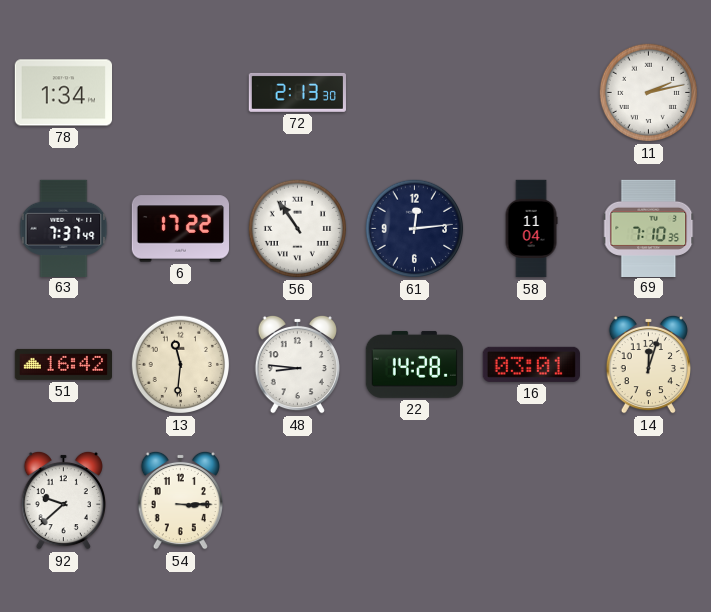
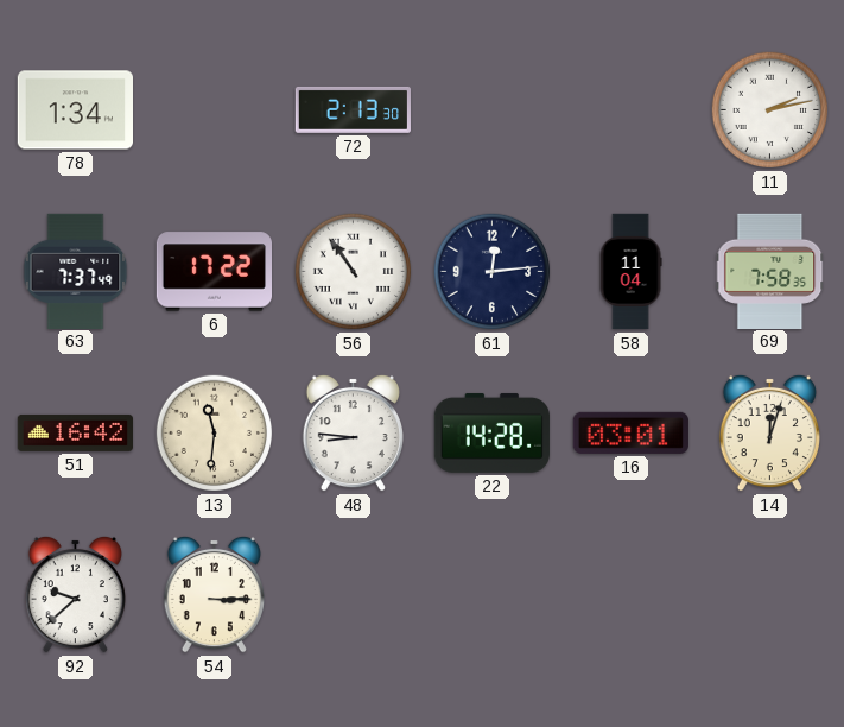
69: 7:10 -> 7:58
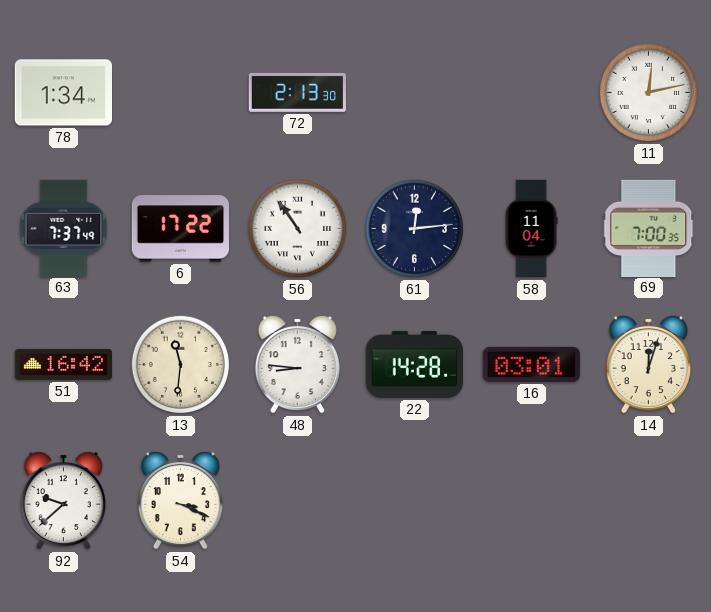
11: 2:13 -> 12:13
69: 7:58 -> 7:00
54: 3:15 -> 3:19
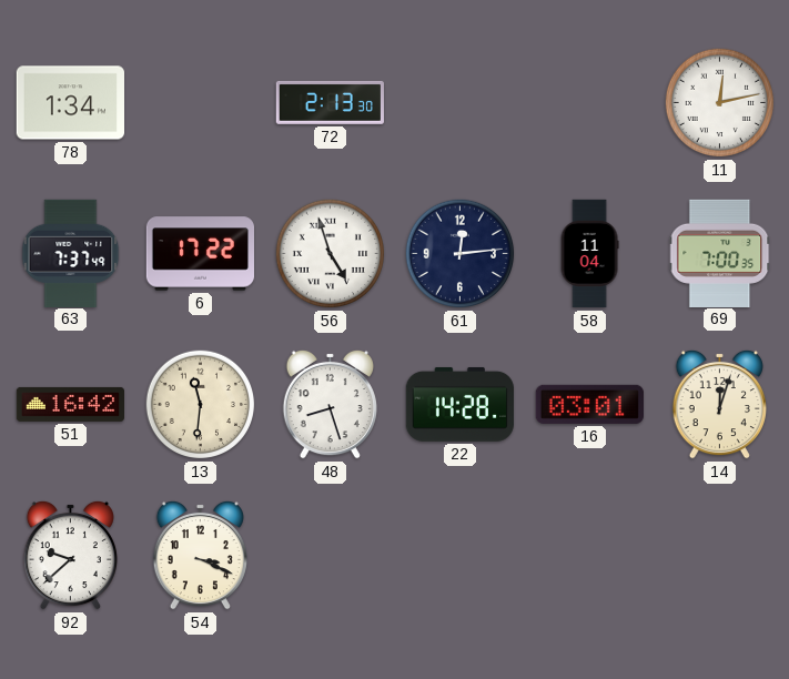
56: 10:54 -> 4:57
48: 8:46 -> 8:27
